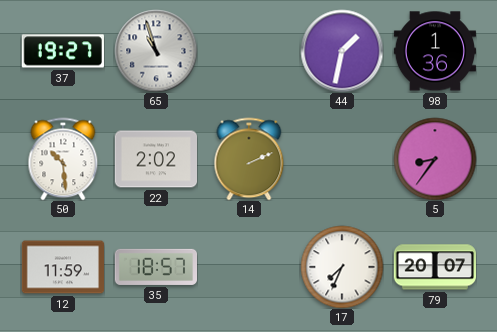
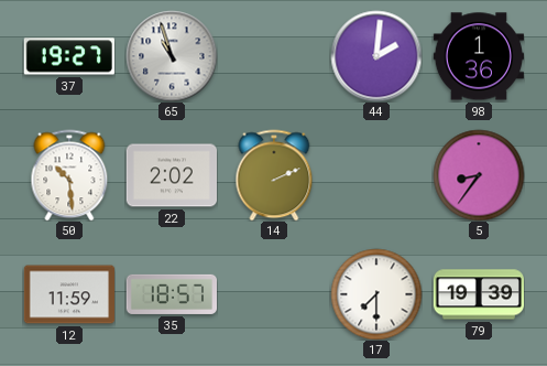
44: 1:32 -> 2:01
17: 7:34 -> 7:30
79: 20:07 -> 19:39
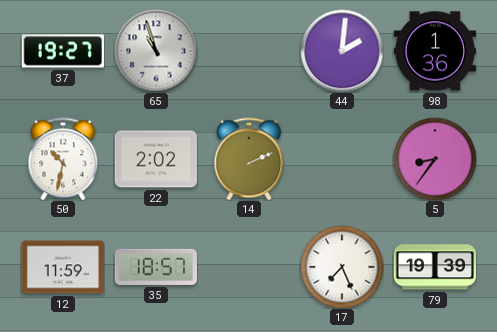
50: 10:29 -> 10:32
17: 7:30 -> 7:26
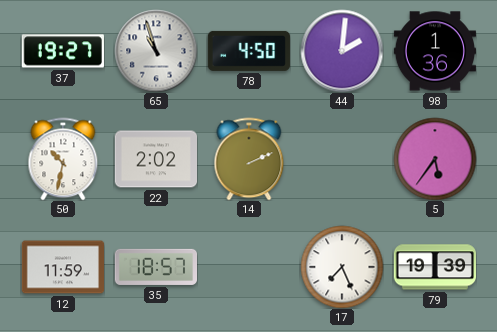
78: none -> 4:50
5: 8:36 -> 5:36
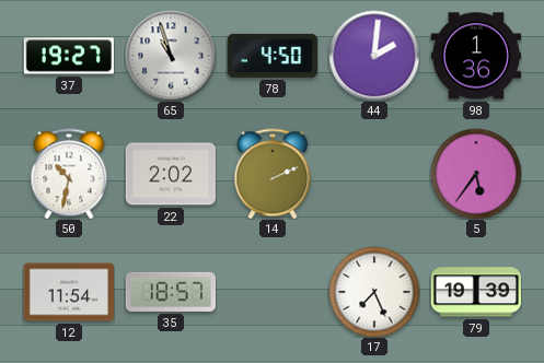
12: 11:59 -> 11:54
